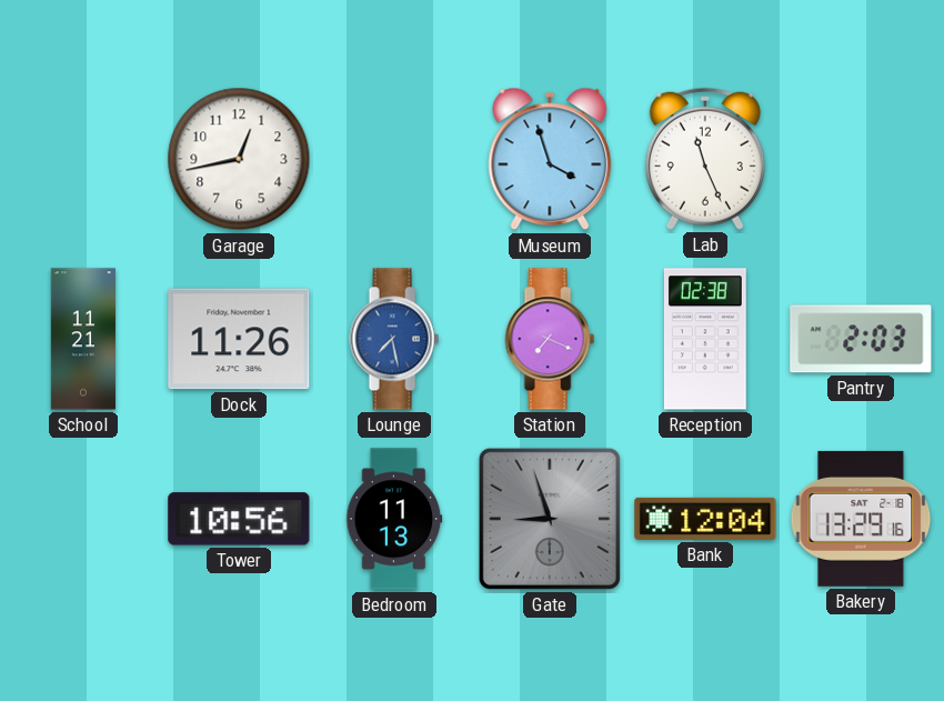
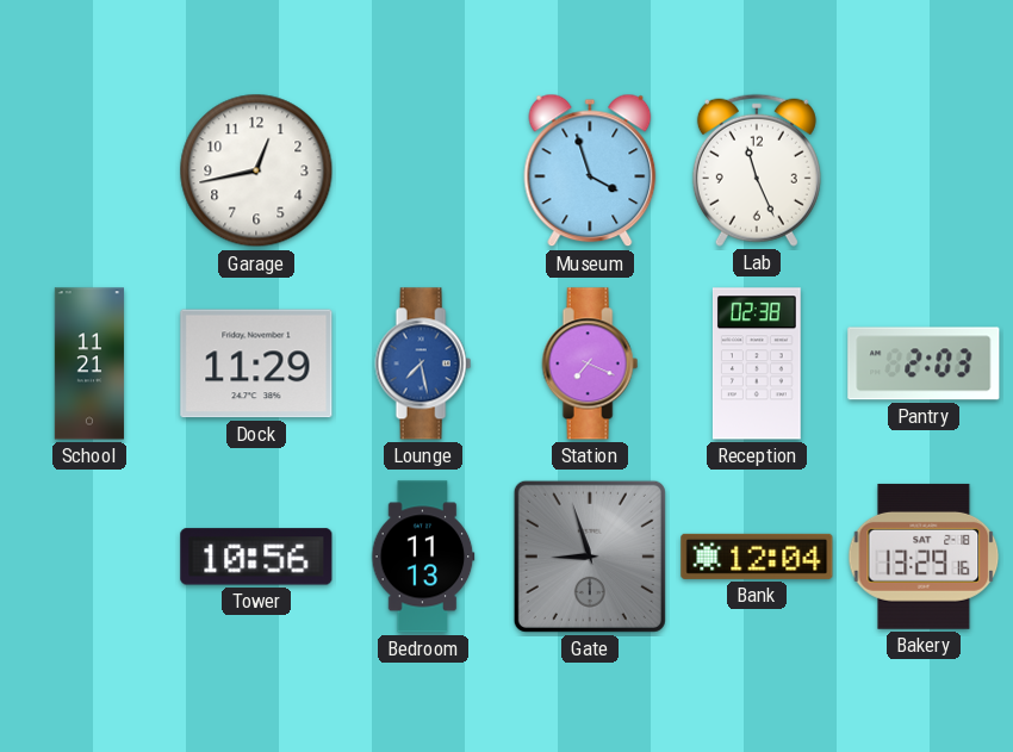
Dock: 11:26 -> 11:29
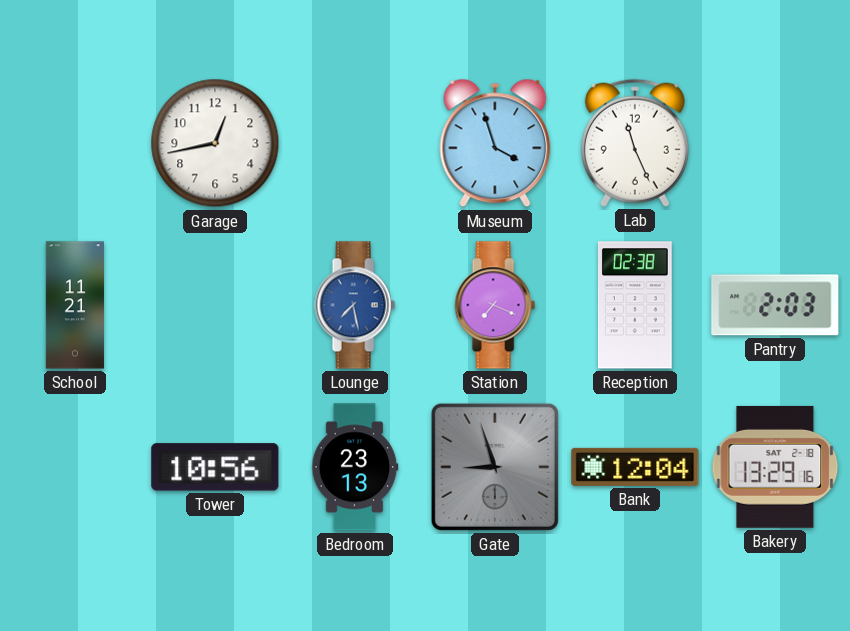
Dock: 11:29 -> none
Bedroom: 11:13 -> 23:13
